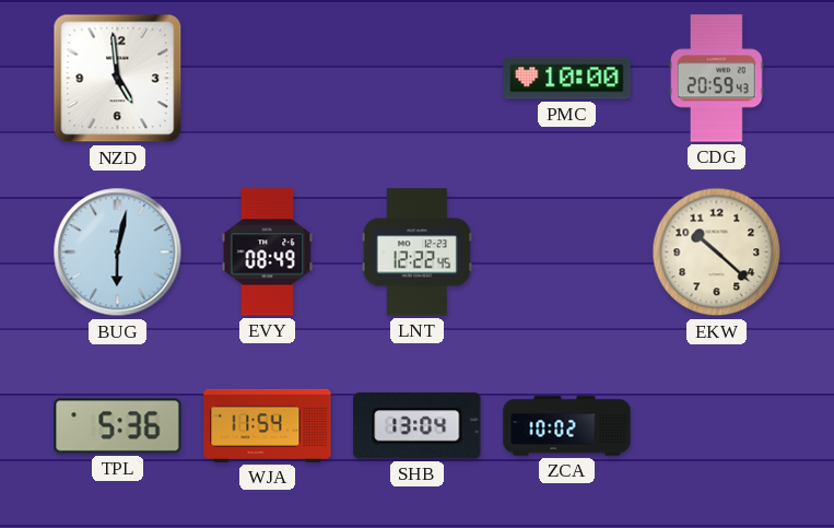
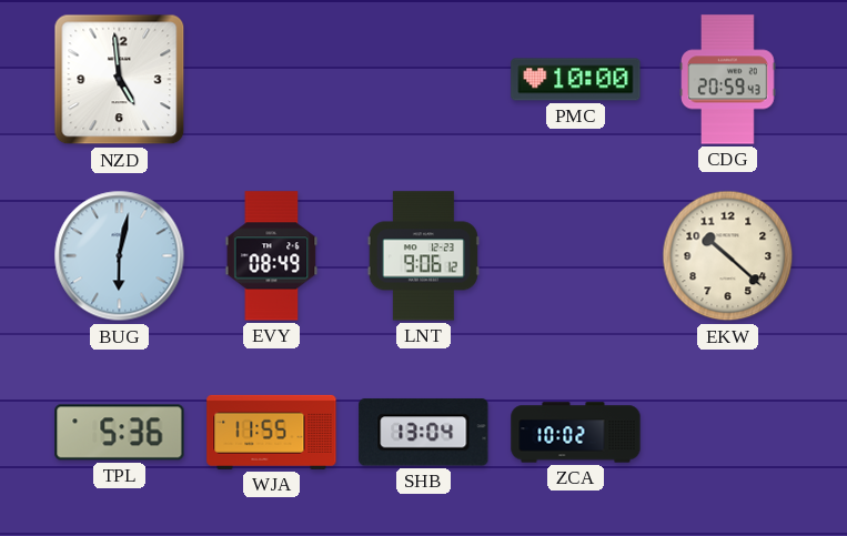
LNT: 12:22 -> 9:06
WJA: 11:54 -> 11:55
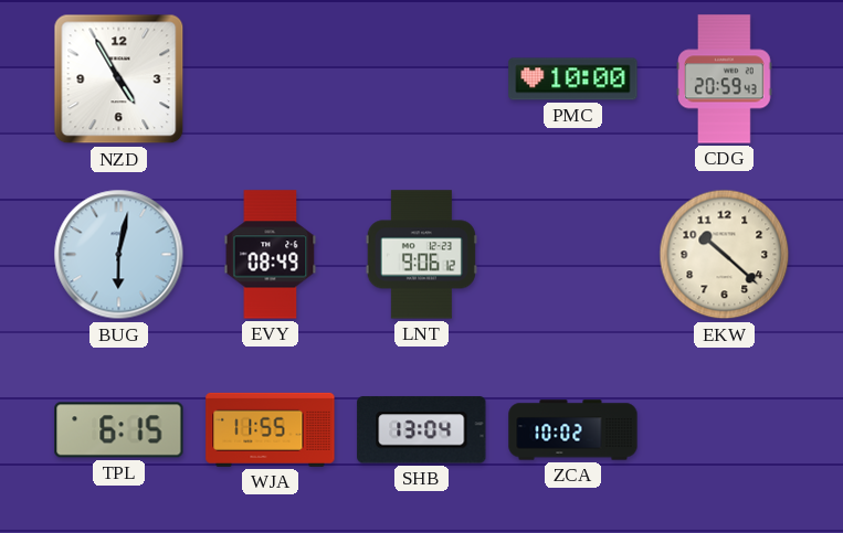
NZD: 4:59 -> 4:55
TPL: 5:36 -> 6:15
